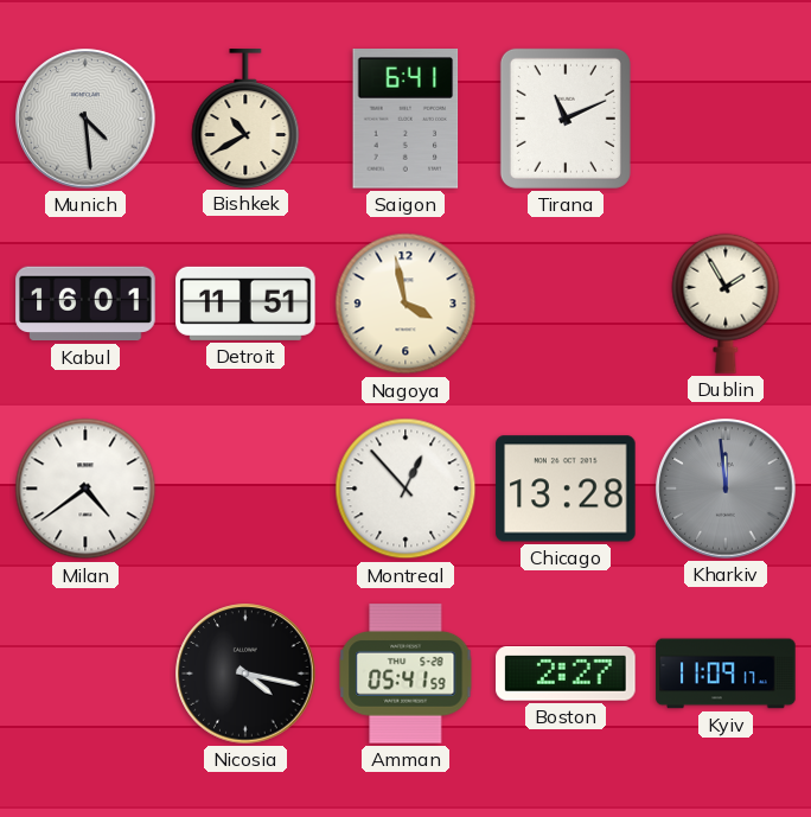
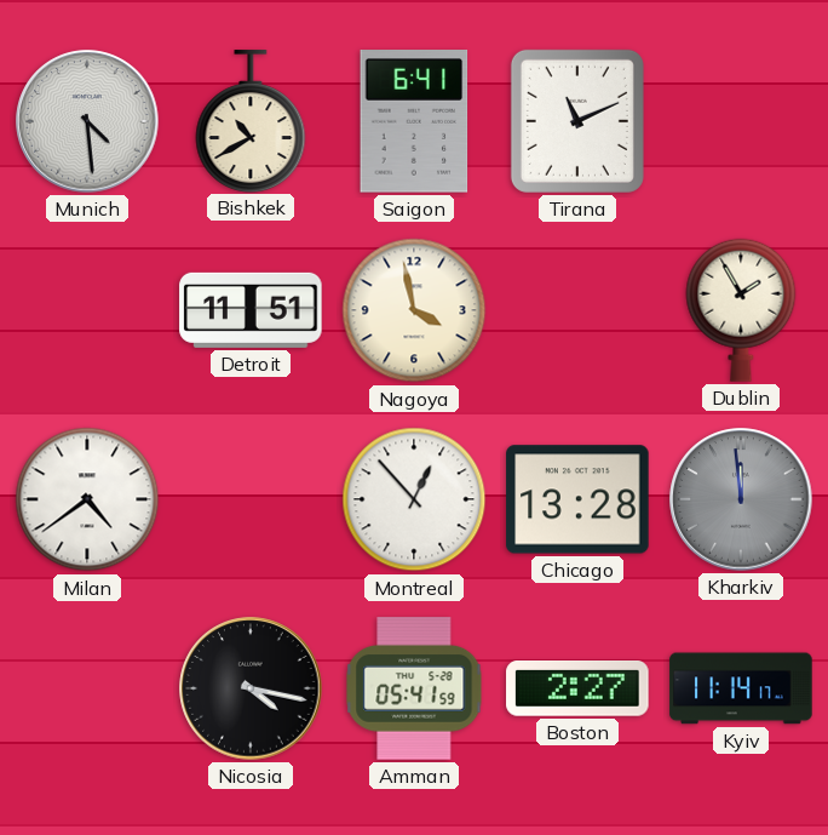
Kabul: 16:01 -> none
Kyiv: 11:09 -> 11:14
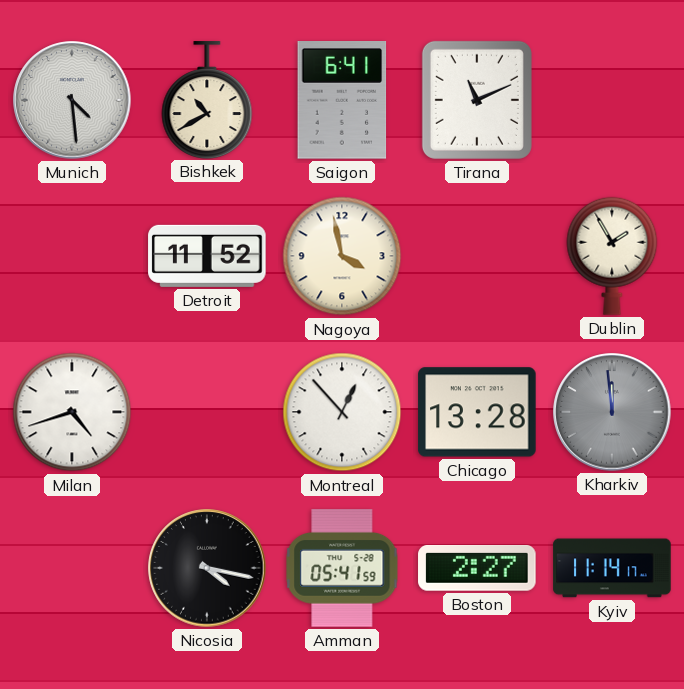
Detroit: 11:51 -> 11:52
Milan: 4:39 -> 4:42
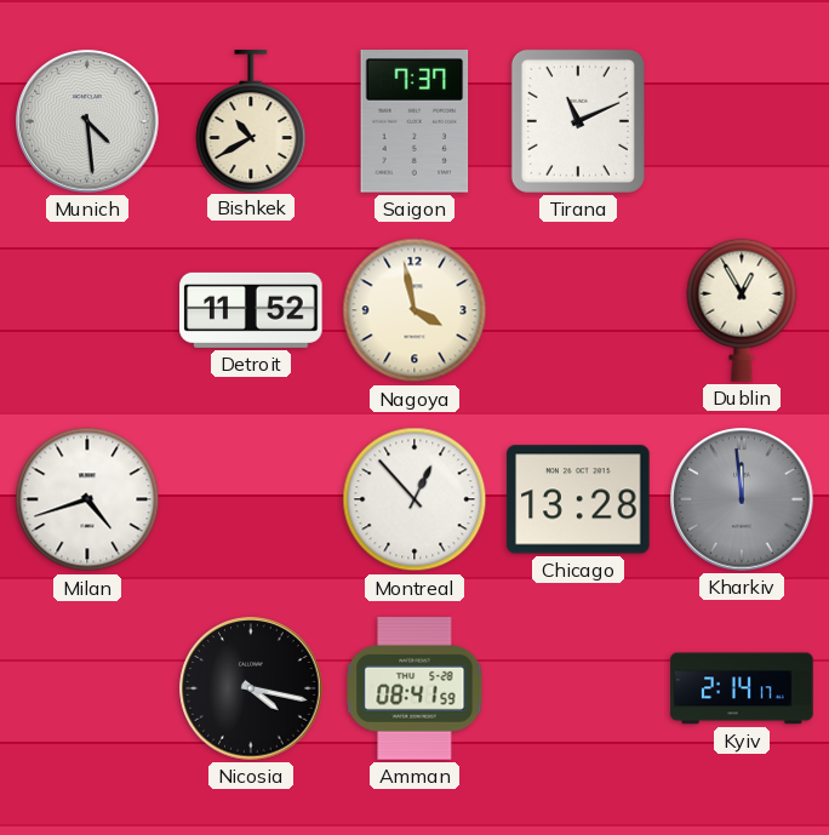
Saigon: 6:41 -> 7:37
Dublin: 1:55 -> 12:55
Amman: 05:41 -> 08:41
Boston: 2:27 -> none
Kyiv: 11:14 -> 2:14
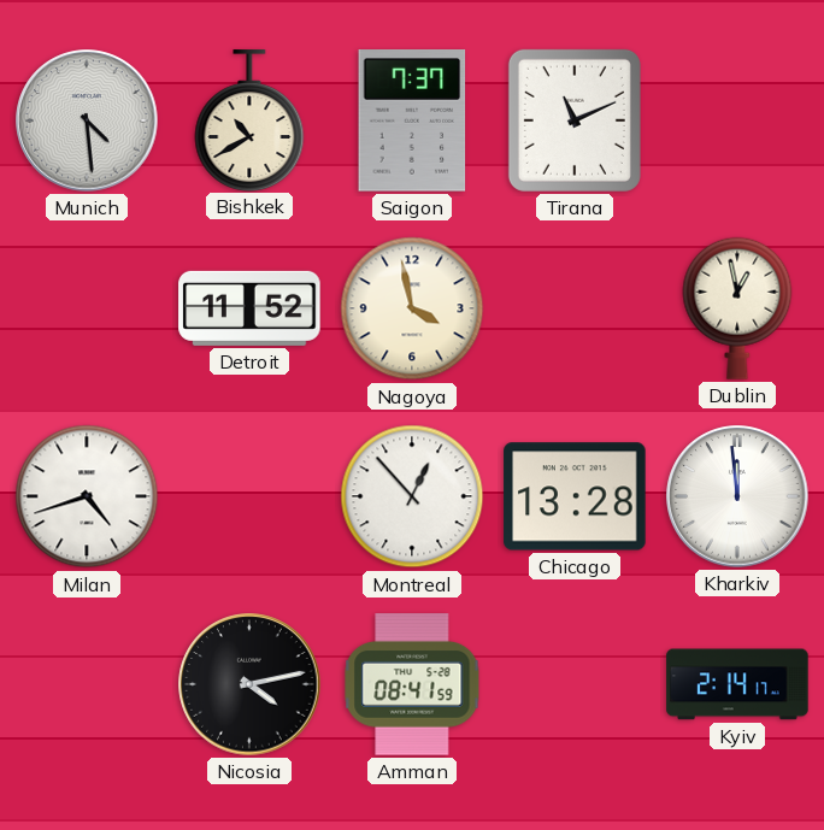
Dublin: 12:55 -> 12:58
Kharkiv dial: grey -> white
Nicosia: 4:17 -> 4:13
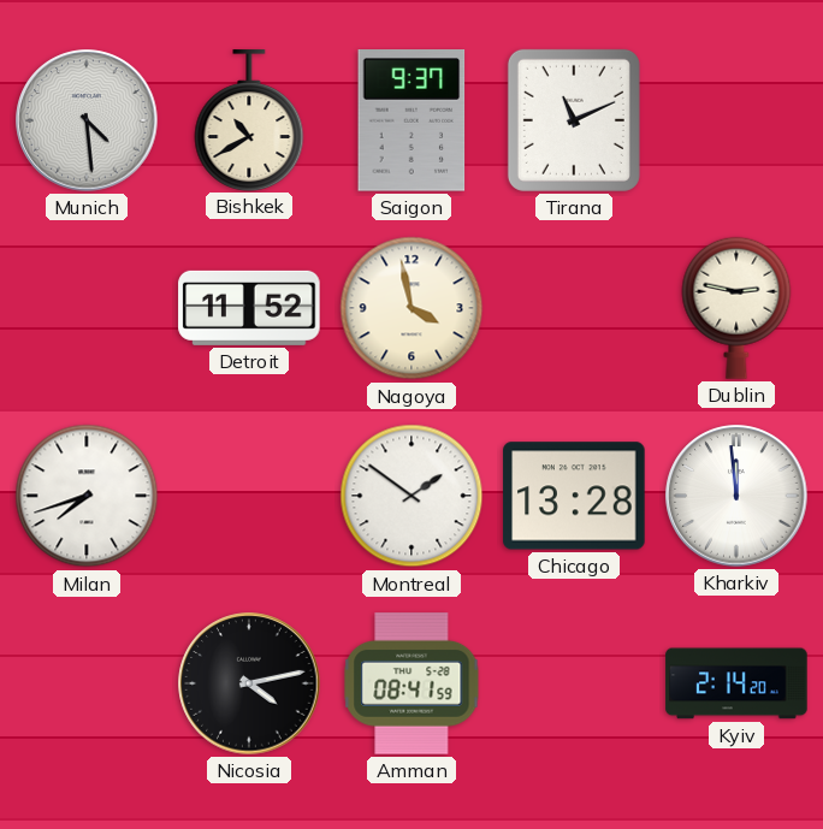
Saigon: 7:37 -> 9:37
Dublin: 12:58 -> 2:47
Milan: 4:42 -> 7:42
Montreal: 12:53 -> 1:51
Kyiv: 2:14:17 -> 2:14:20
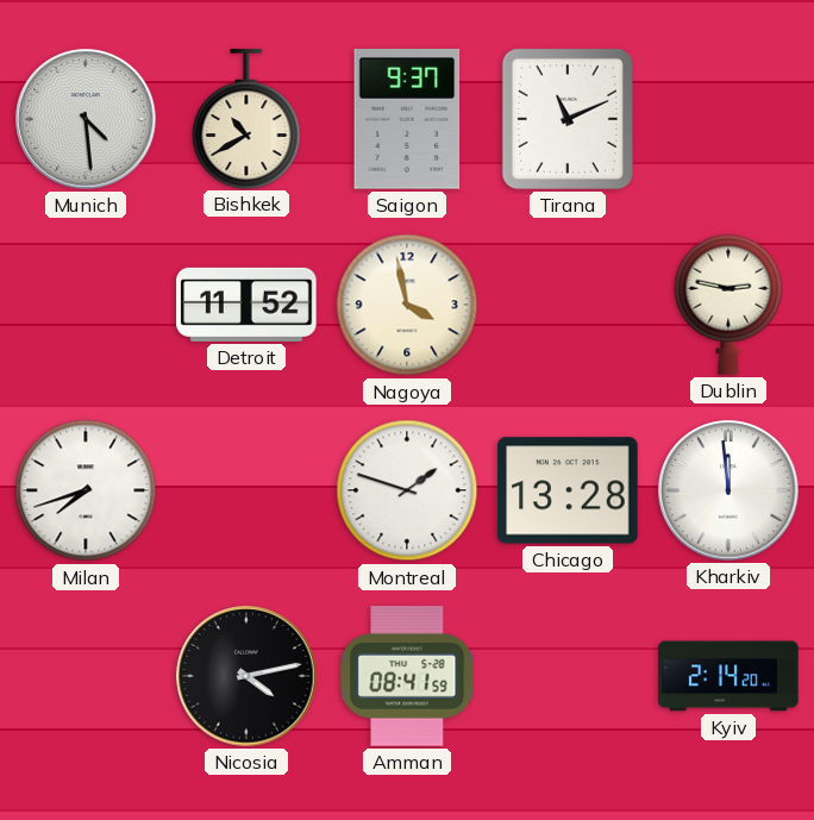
Montreal: 1:51 -> 1:48
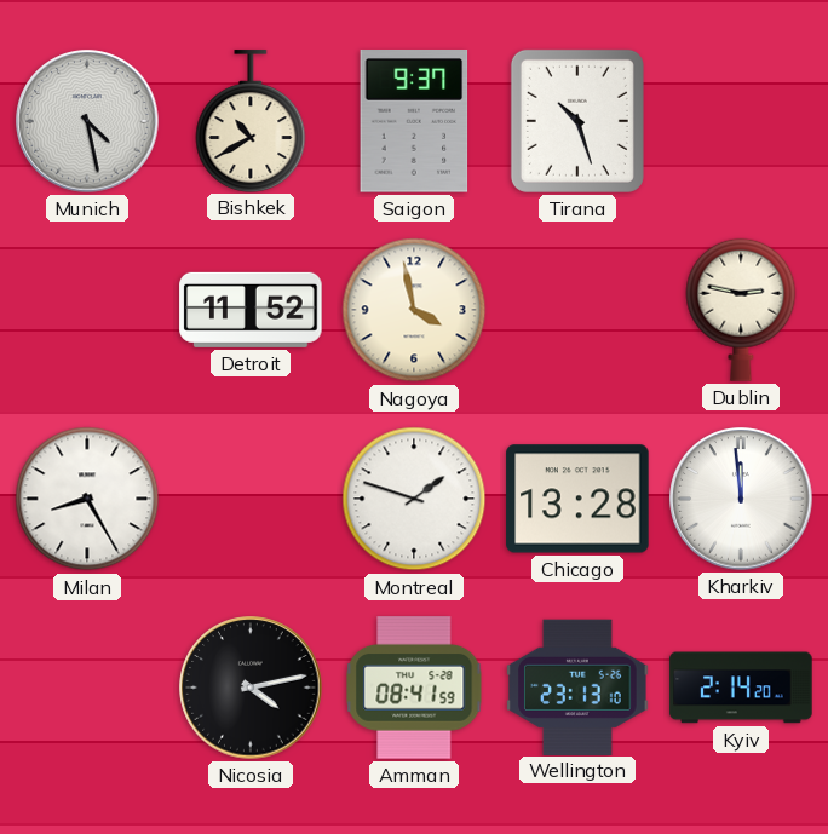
Munich: 4:29 -> 4:28
Tirana: 11:11 -> 10:27
Milan: 7:42 -> 8:25
Wellington: none -> 23:13
